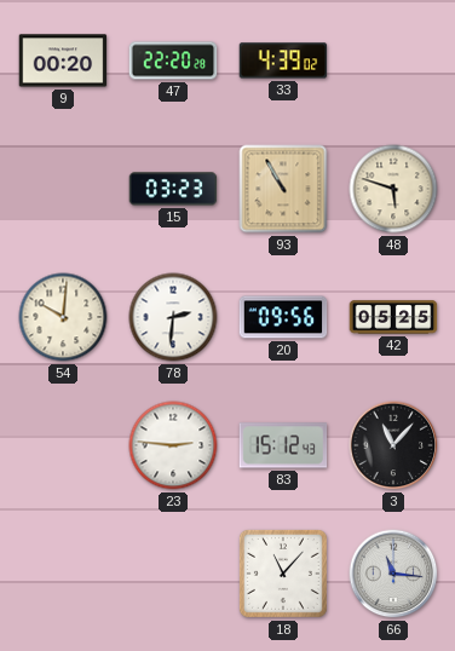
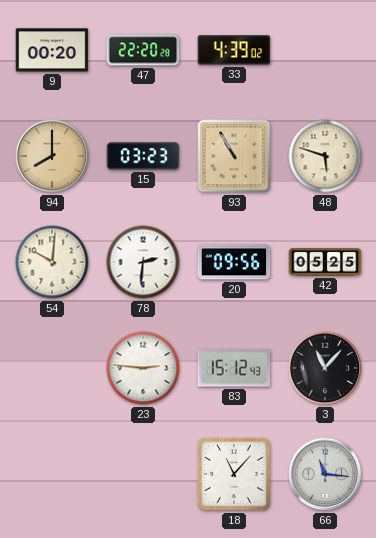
94: none -> 8:00
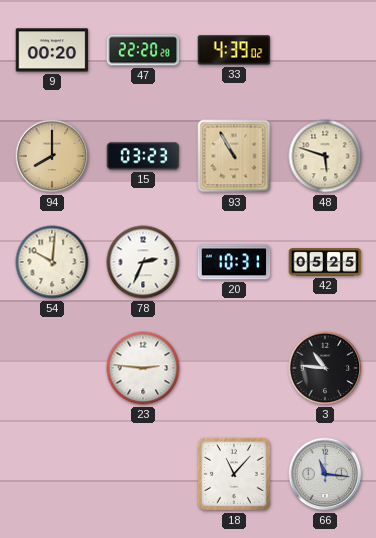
78: 2:31 -> 2:34
20: 09:56 -> 10:31
83: 15:12 -> none
3: 11:07 -> 10:46
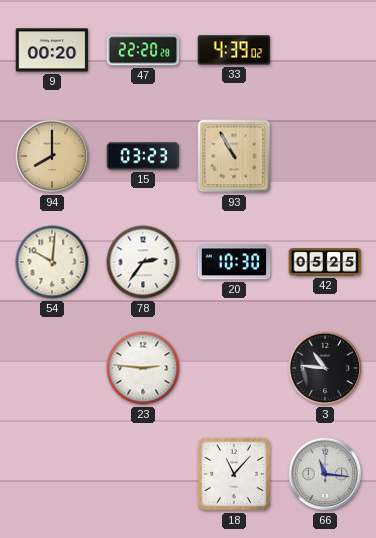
48: 5:48 -> none
78: 2:34 -> 2:36
20: 10:31 -> 10:30
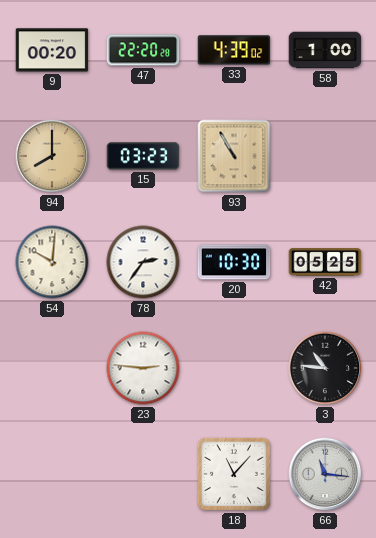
58: none -> 1:00
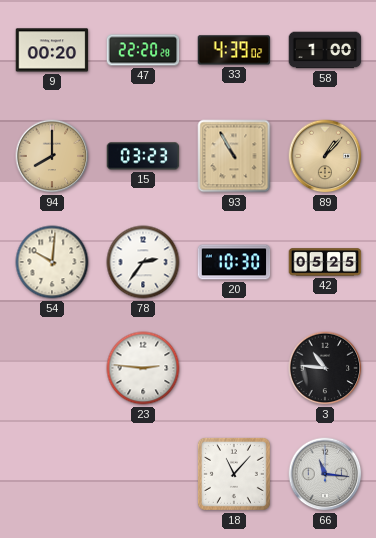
89: none -> 1:07
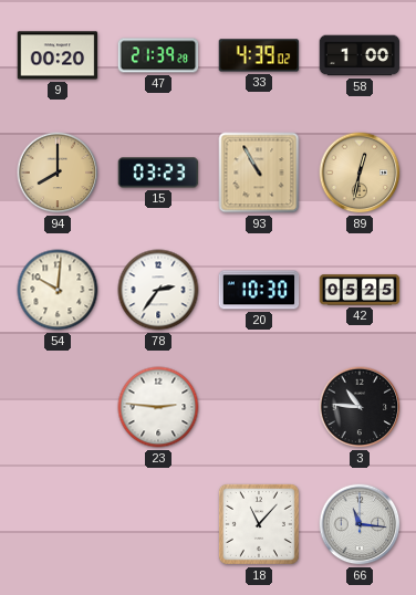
47: 22:20 -> 21:39
89: 1:07 -> 12:32
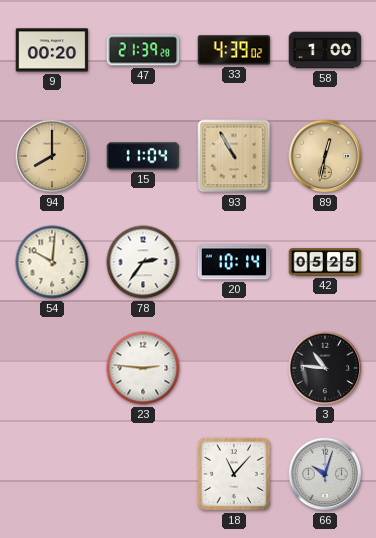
15: 03:23 -> 11:04
20: 10:30 -> 10:14
66: 11:16 -> 10:03
